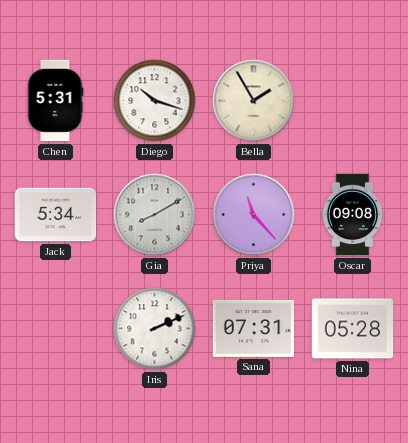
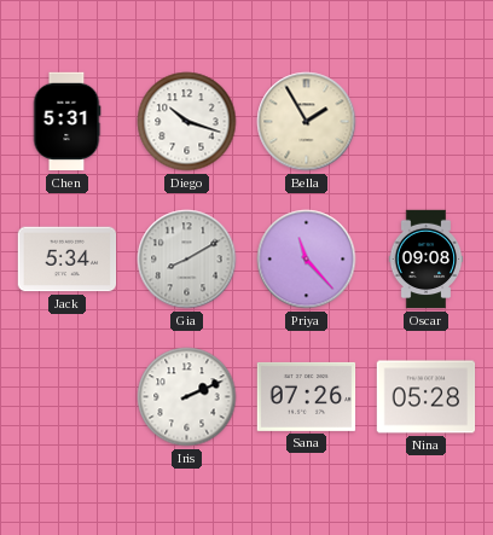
Sana: 07:31 -> 07:26
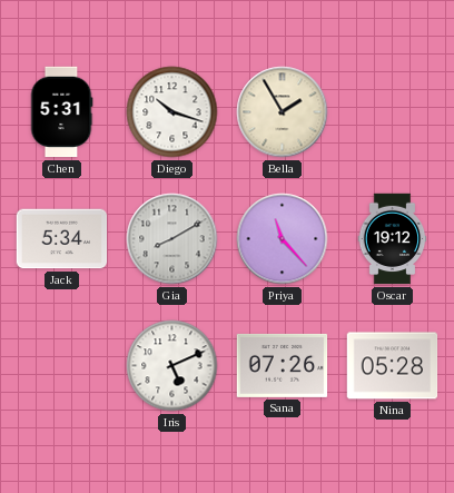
Oscar: 09:08 -> 19:12
Iris: 2:11 -> 5:11
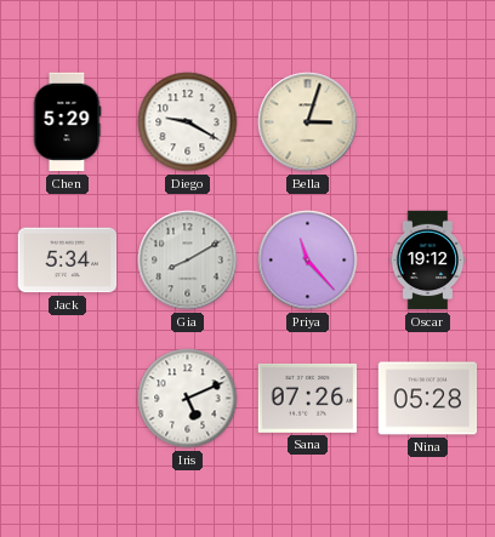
Chen: 5:31 -> 5:29
Diego: 10:18 -> 9:20
Bella: 1:55 -> 3:03
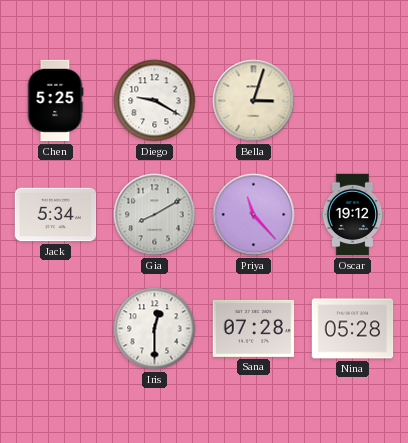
Chen: 5:29 -> 5:25
Iris: 5:11 -> 12:30
Sana: 07:26 -> 07:28
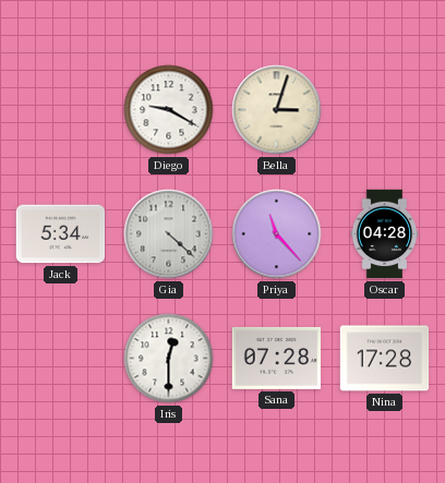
Chen: 5:25 -> none
Gia: 8:10 -> 4:22
Oscar: 19:12 -> 04:28
Nina: 05:28 -> 17:28
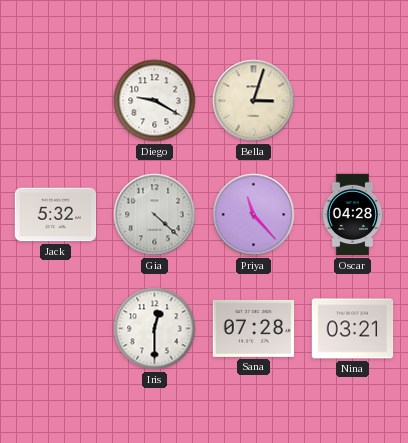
Jack: 5:34 -> 5:32
Nina: 17:28 -> 03:21
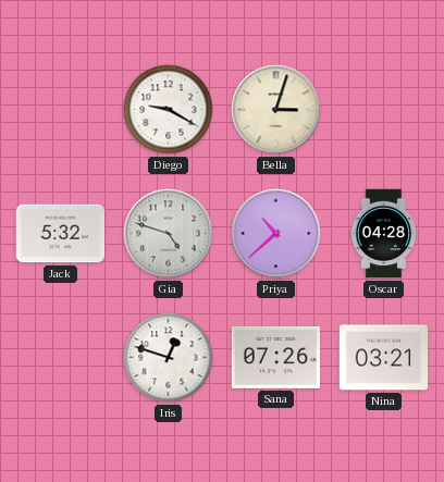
Gia: 4:22 -> 4:48
Priya: 11:23 -> 10:38
Iris: 12:30 -> 12:48
Sana: 07:28 -> 07:26
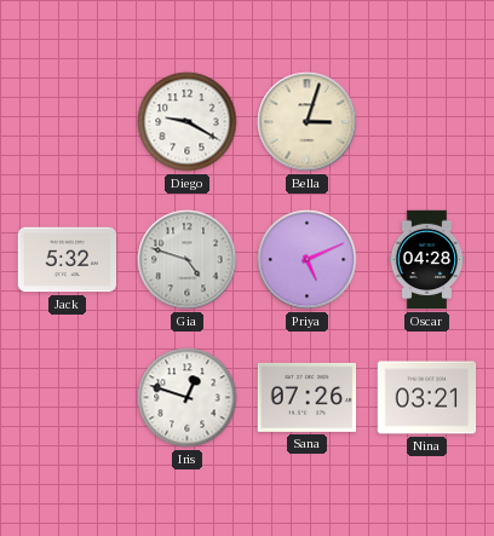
Priya: 10:38 -> 5:11
